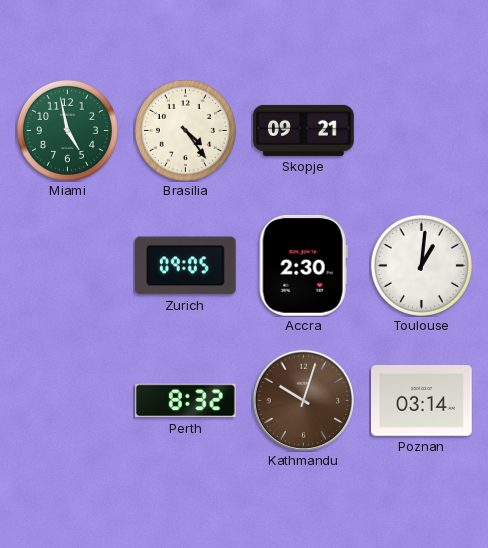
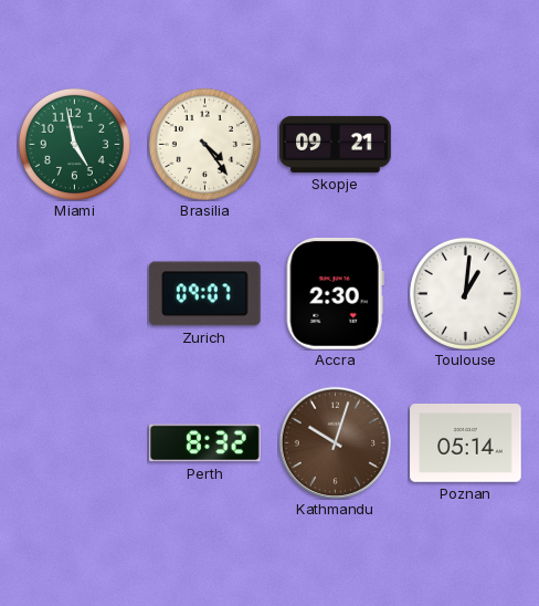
Zurich: 09:05 -> 09:07
Poznan: 03:14 -> 05:14
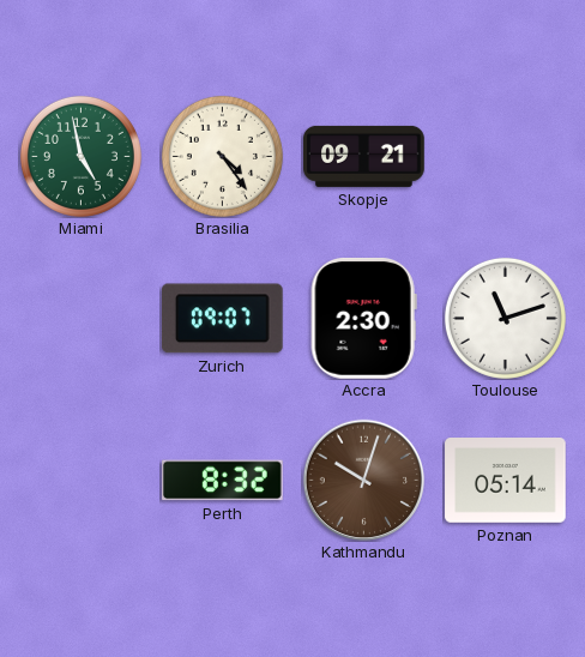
Toulouse: 1:01 -> 11:12
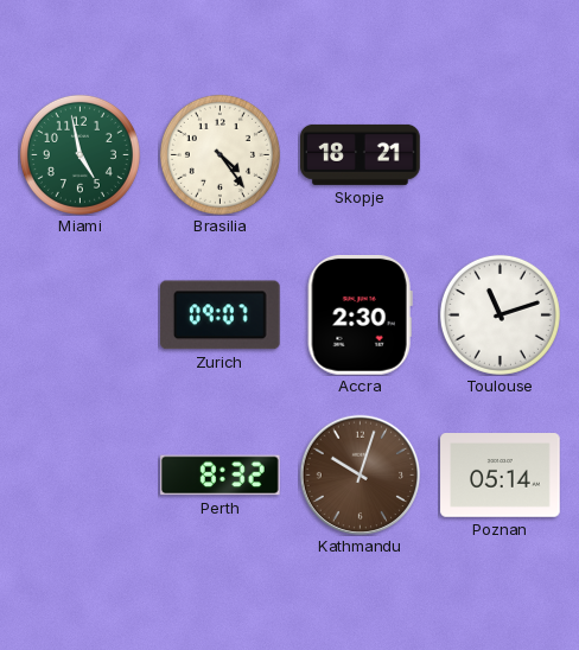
Skopje: 09:21 -> 18:21
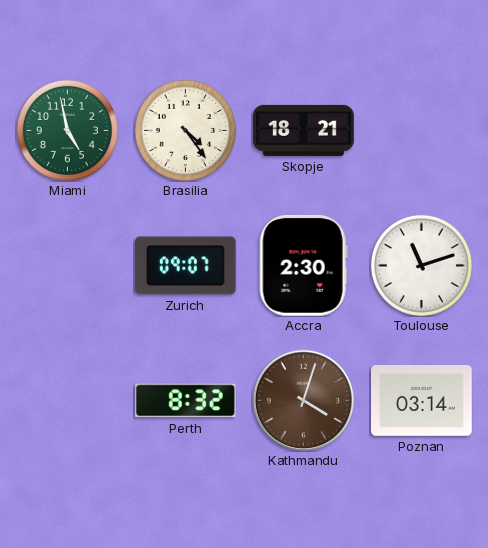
Kathmandu: 10:03 -> 4:03
Poznan: 05:14 -> 03:14
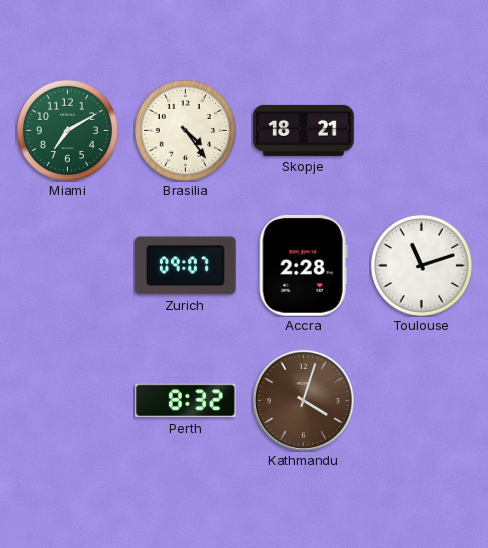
Miami: 4:58 -> 7:10
Accra: 2:30 -> 2:28
Poznan: 03:14 -> none
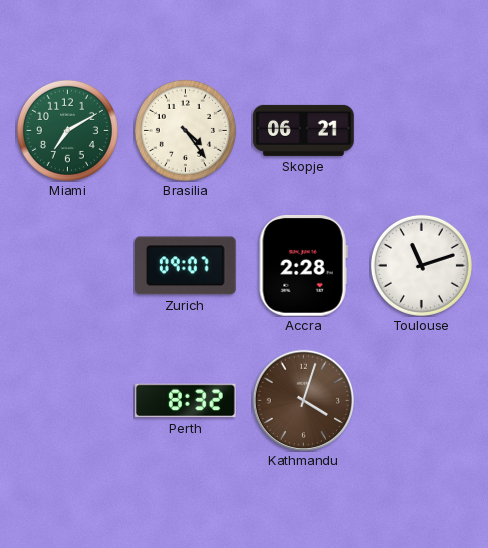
Skopje: 18:21 -> 06:21
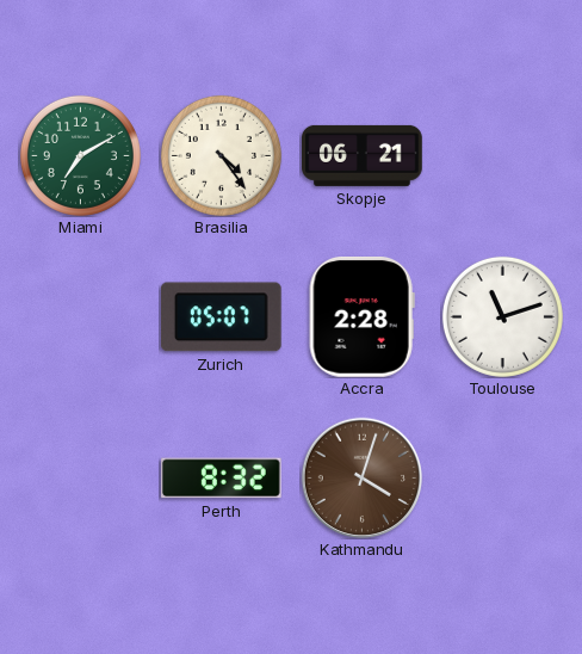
Zurich: 09:07 -> 05:07
